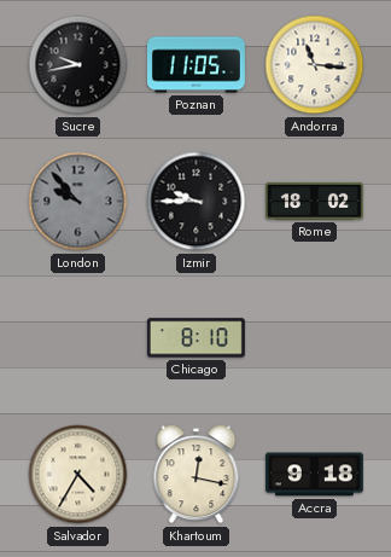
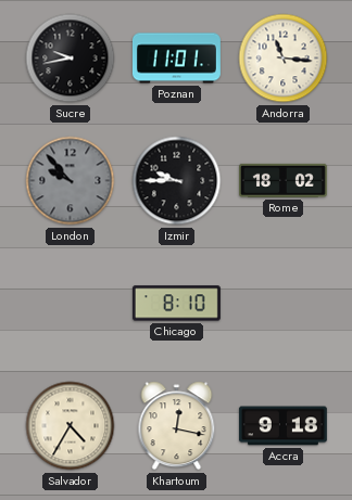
Poznan: 11:05 -> 11:01
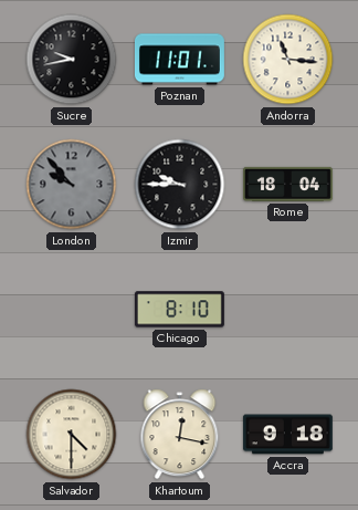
Rome: 18:02 -> 18:04
Salvador: 4:35 -> 4:30
